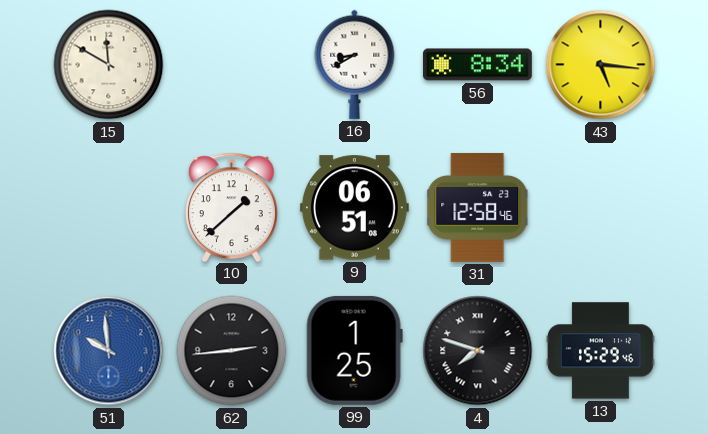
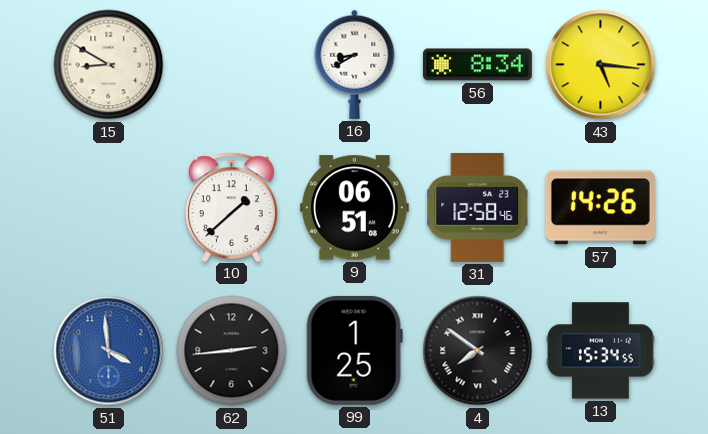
15: 11:50 -> 8:50
57: none -> 14:26
51: 9:59 -> 3:59
4: 7:48 -> 7:51
13: 15:29 -> 15:34
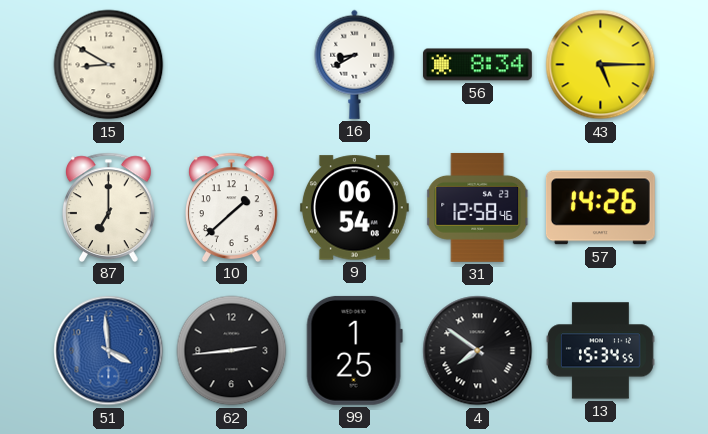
43: 5:16 -> 5:15
87: none -> 7:00
9: 06:51 -> 06:54
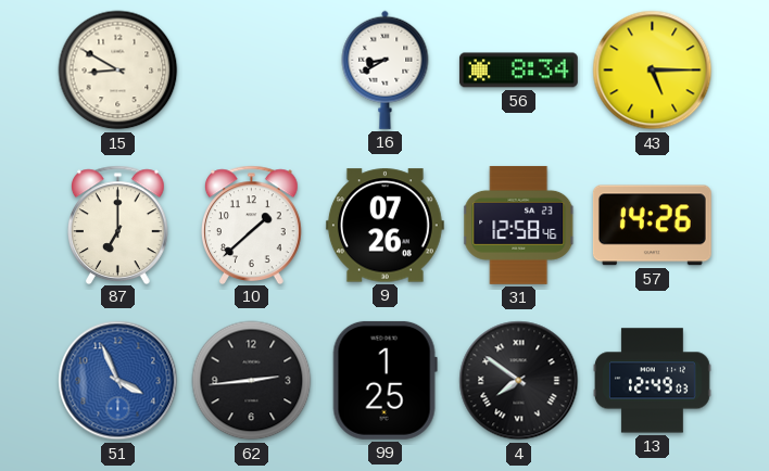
9: 06:54 -> 07:26
51: 3:59 -> 3:56
13: 15:34 -> 12:49
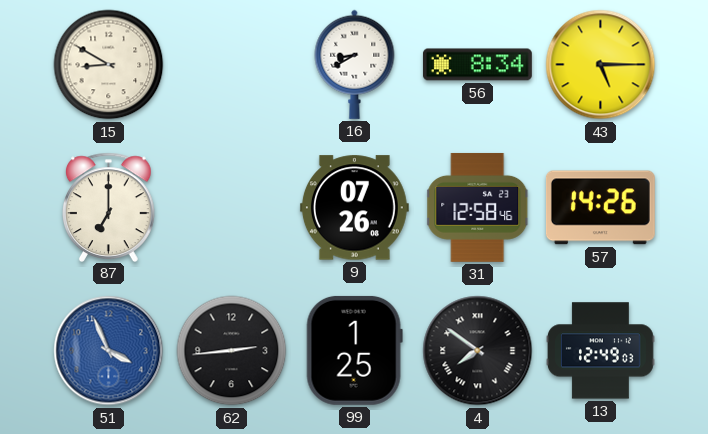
10: 1:38 -> none
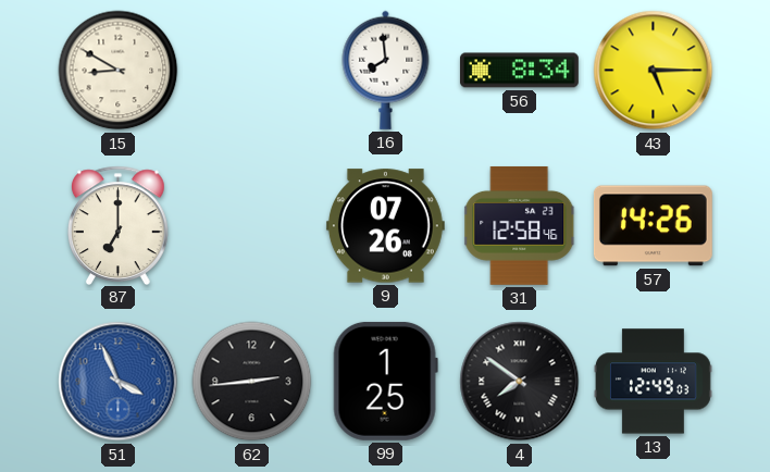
16: 8:40 -> 7:59
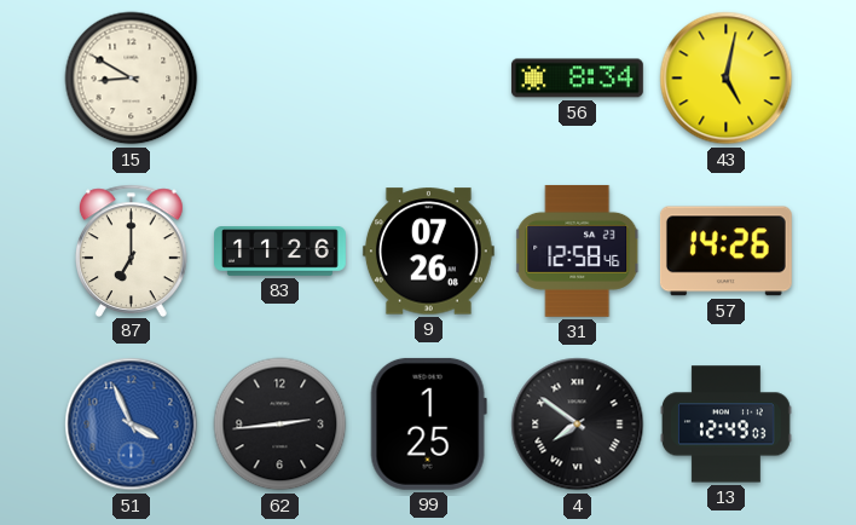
16: 7:59 -> none
43: 5:15 -> 5:02
83: none -> 11:26
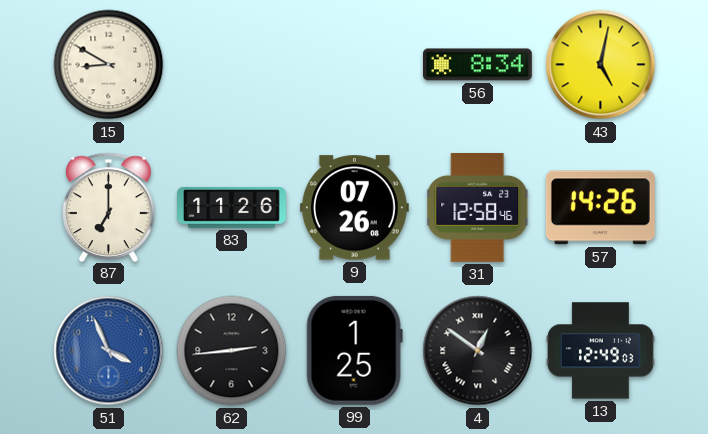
4: 7:51 -> 12:51
